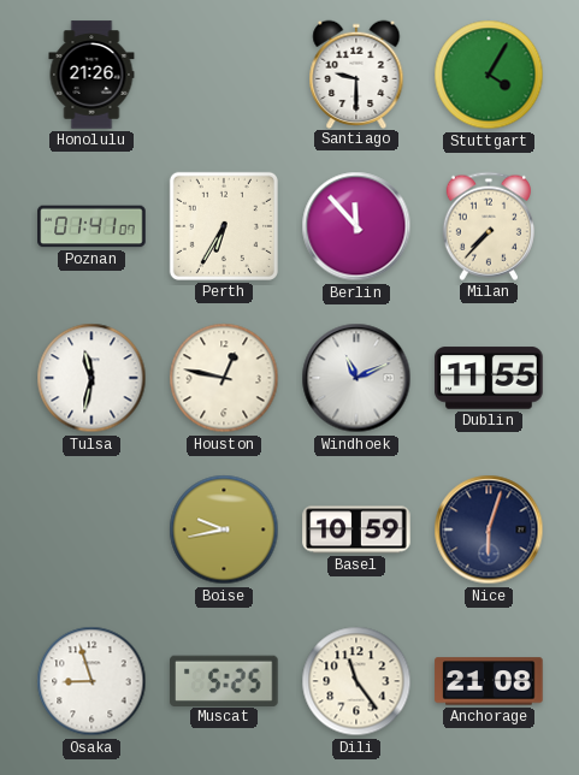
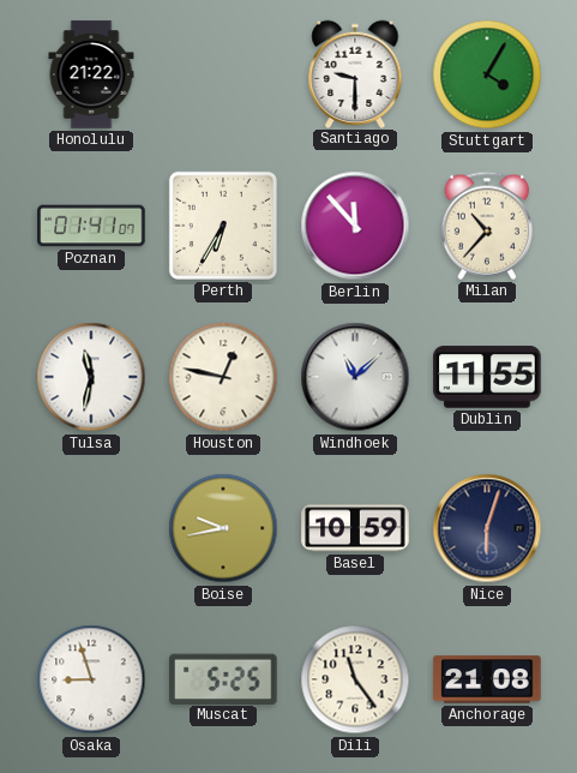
Honolulu: 21:26 -> 21:22
Milan: 7:37 -> 10:37
Windhoek: 11:11 -> 11:08
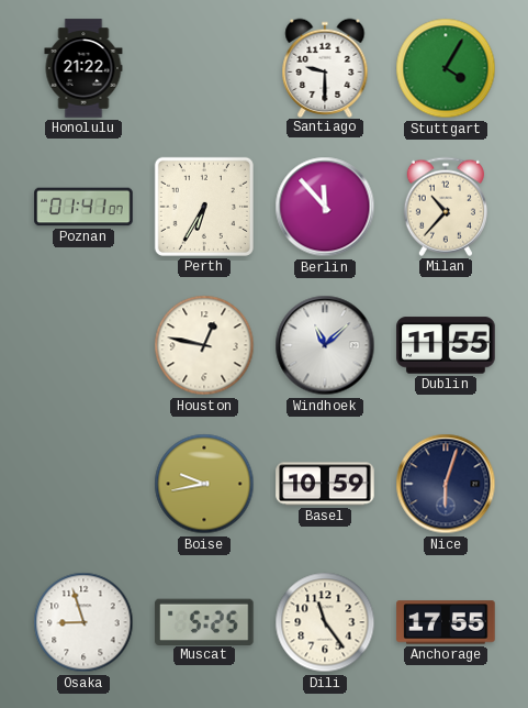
Tulsa: 11:32 -> none
Anchorage: 21:08 -> 17:55
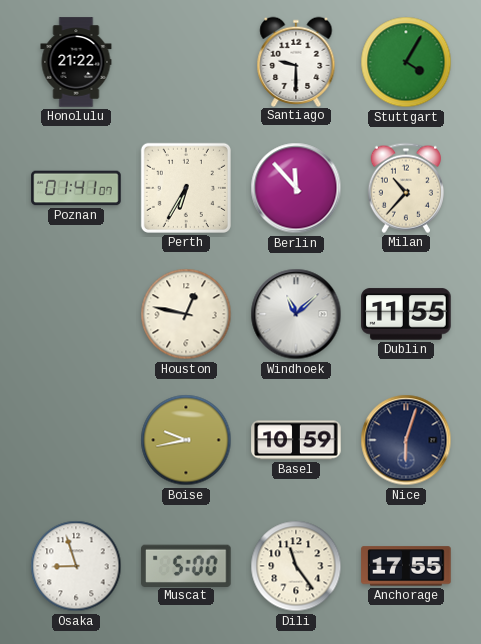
Muscat: 5:25 -> 5:00
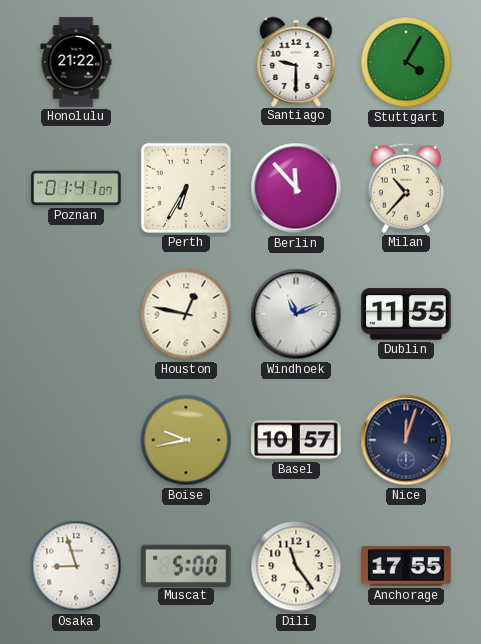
Windhoek: 11:08 -> 11:11
Basel: 10:59 -> 10:57
Nice: 6:03 -> 12:03
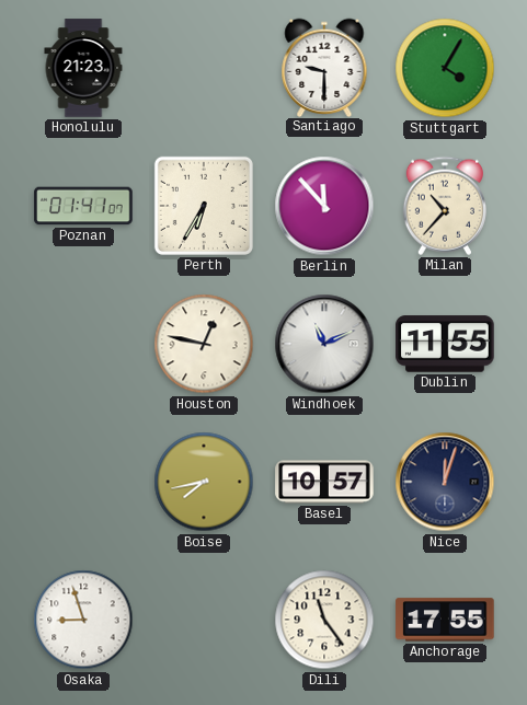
Honolulu: 21:22 -> 21:23
Boise: 9:43 -> 7:43
Muscat: 5:00 -> none
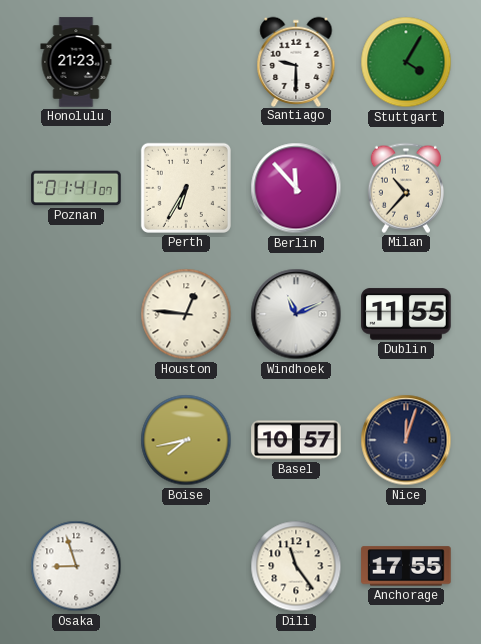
Houston: 12:47 -> 12:46
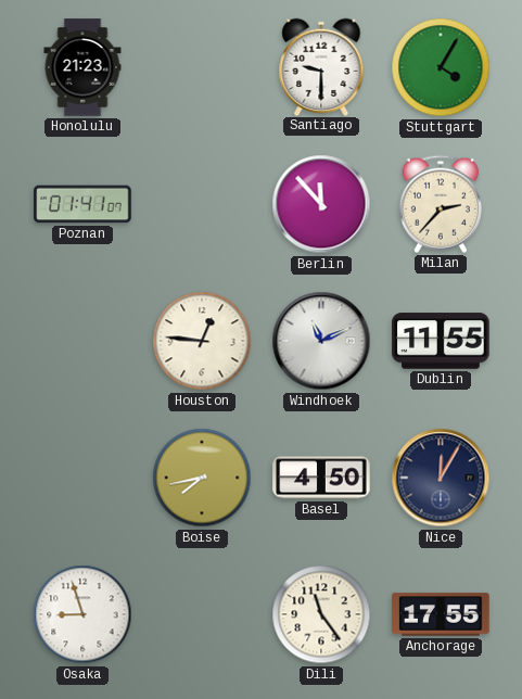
Perth: 6:35 -> none
Milan: 10:37 -> 2:37
Basel: 10:57 -> 4:50
Nice: 12:03 -> 12:05
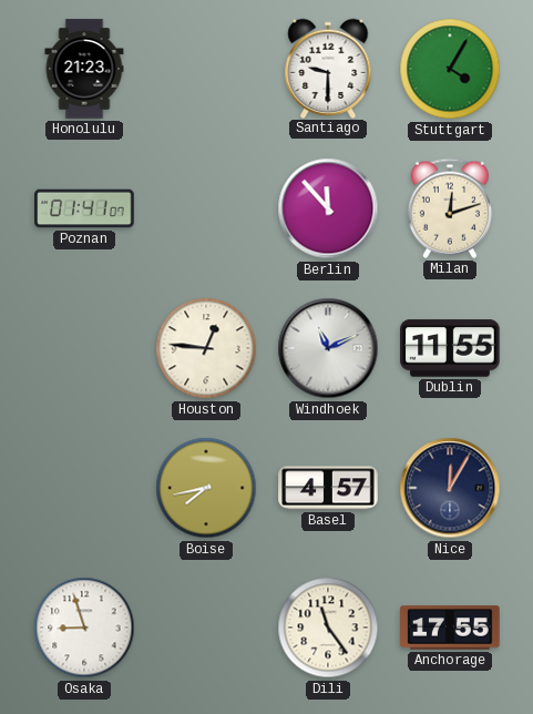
Milan: 2:37 -> 12:12
Basel: 4:50 -> 4:57
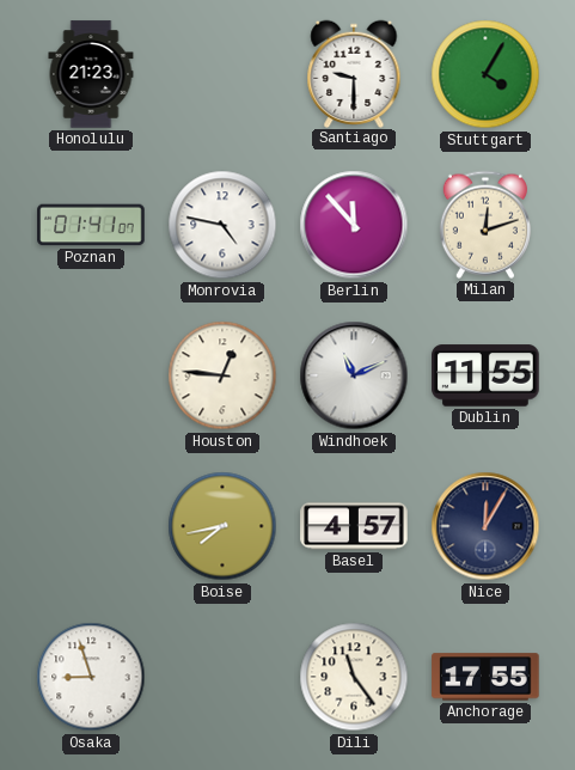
Monrovia: none -> 4:47
